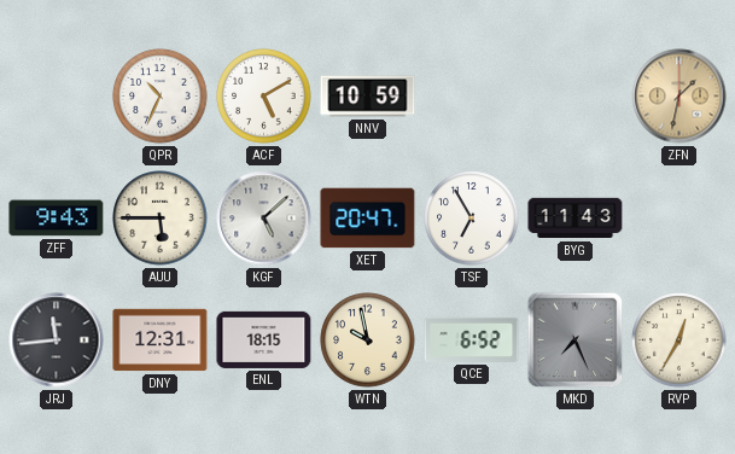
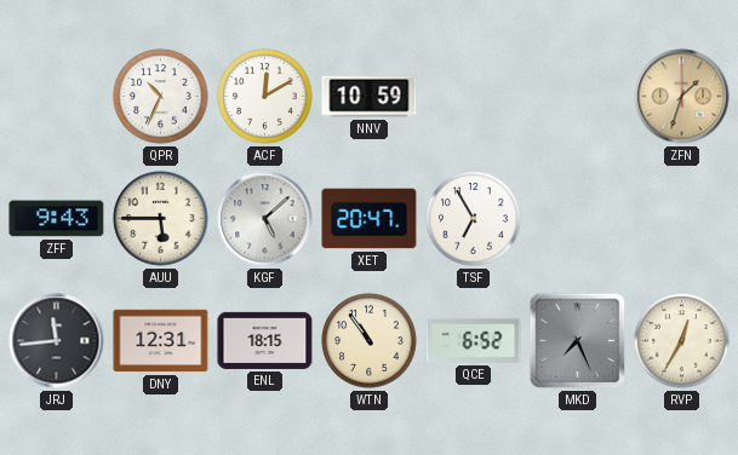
ACF: 5:10 -> 12:10
ZFN: 1:32 -> 1:33
BYG: 11:43 -> none
WTN: 9:58 -> 10:54
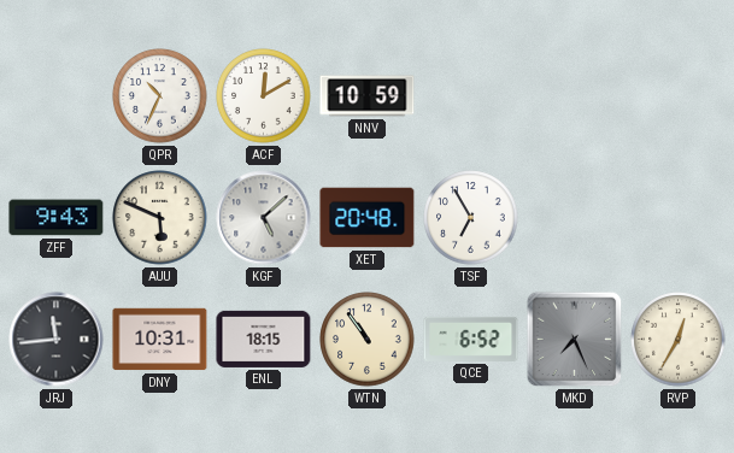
ZFN: 1:33 -> none
AUU: 5:45 -> 5:49
XET: 20:47 -> 20:48
DNY: 12:31 -> 10:31
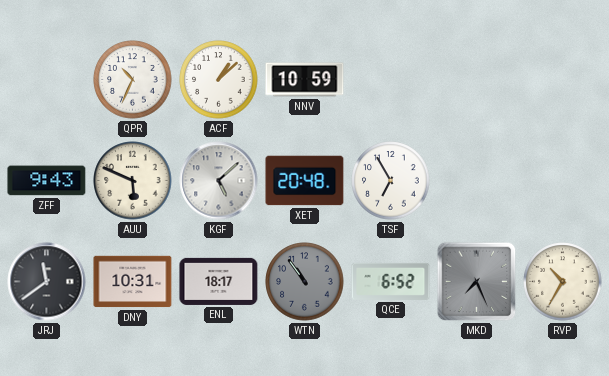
ACF: 12:10 -> 1:08
JRJ: 11:44 -> 11:39
ENL: 18:15 -> 18:17
WTN dial: cream -> grey
RVP: 12:35 -> 10:35
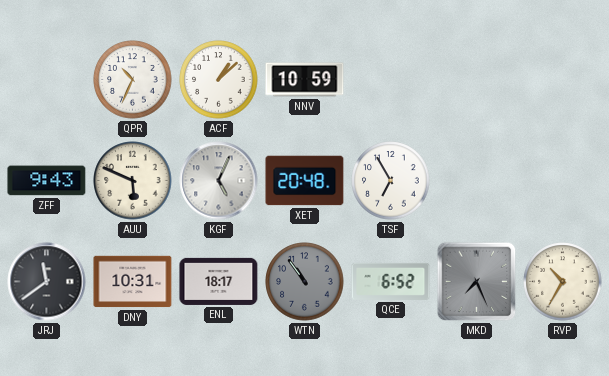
KGF: 5:08 -> 5:04
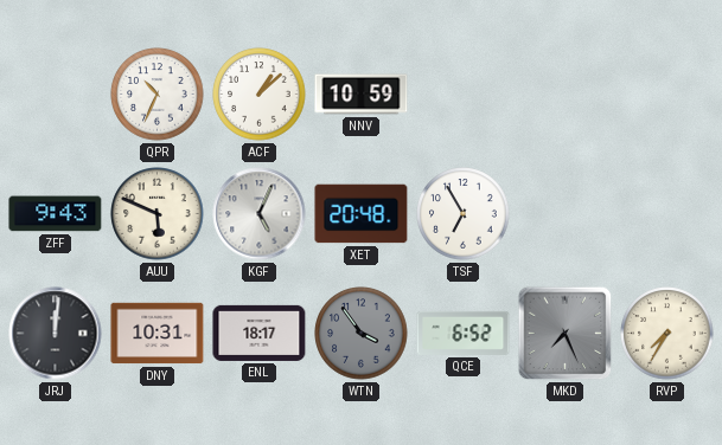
JRJ: 11:39 -> 12:01
WTN: 10:54 -> 3:54
RVP: 10:35 -> 7:35
